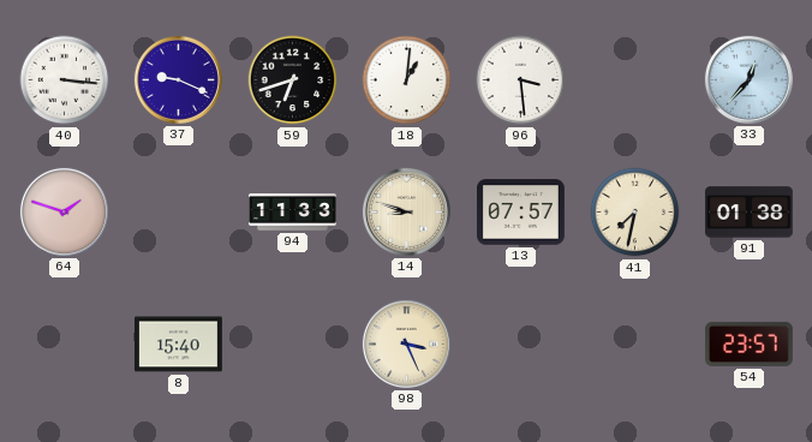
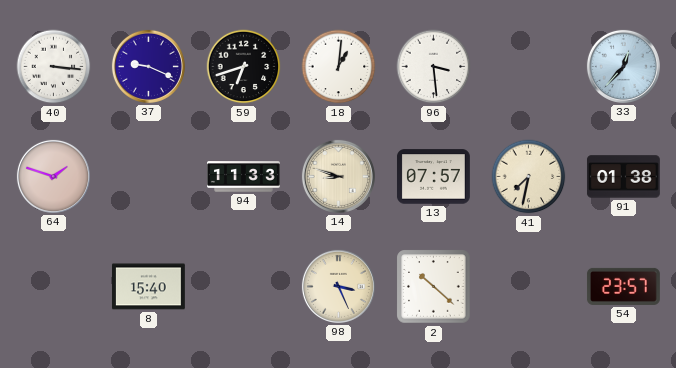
2: none -> 10:22
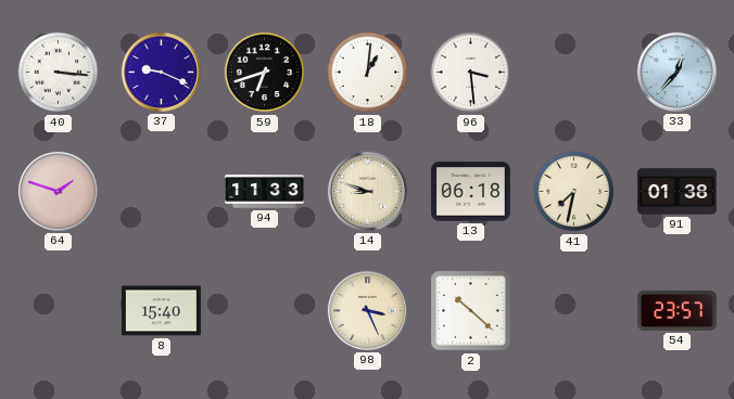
13: 07:57 -> 06:18
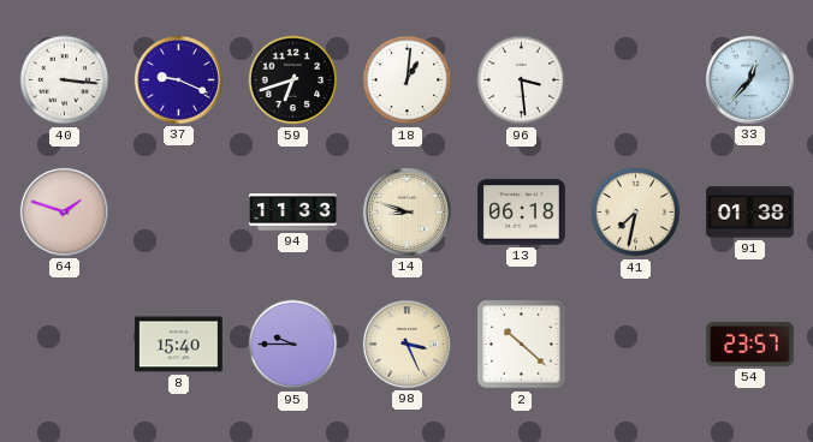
95: none -> 9:45
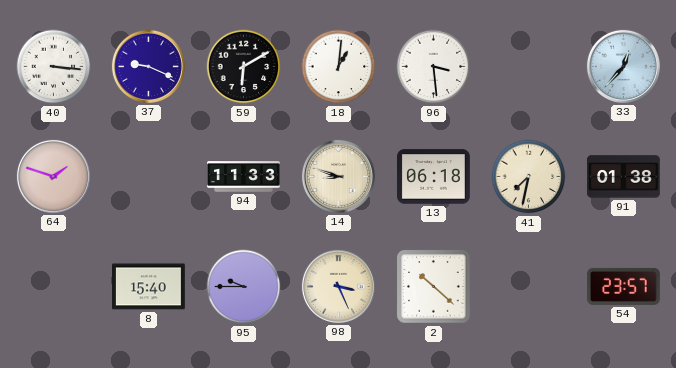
59: 6:42 -> 6:10
